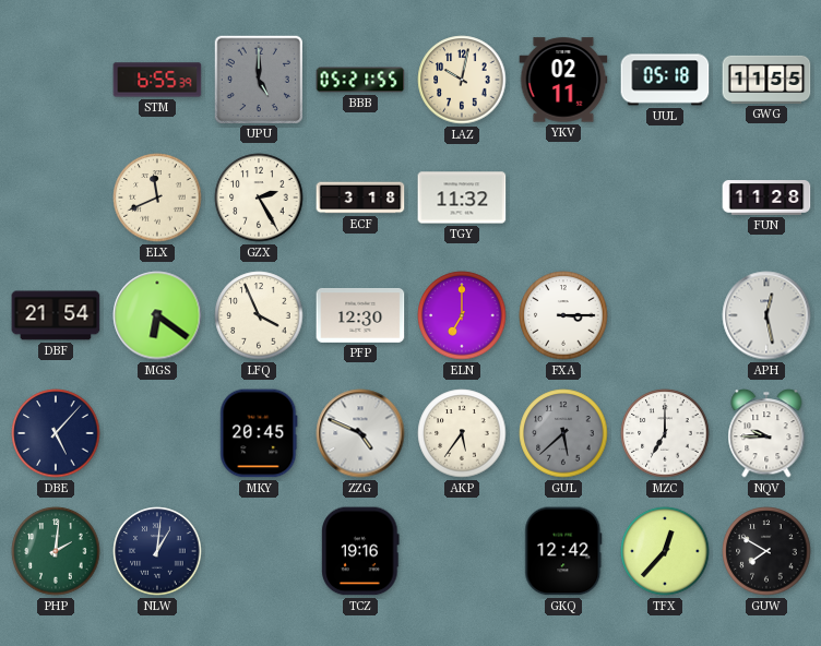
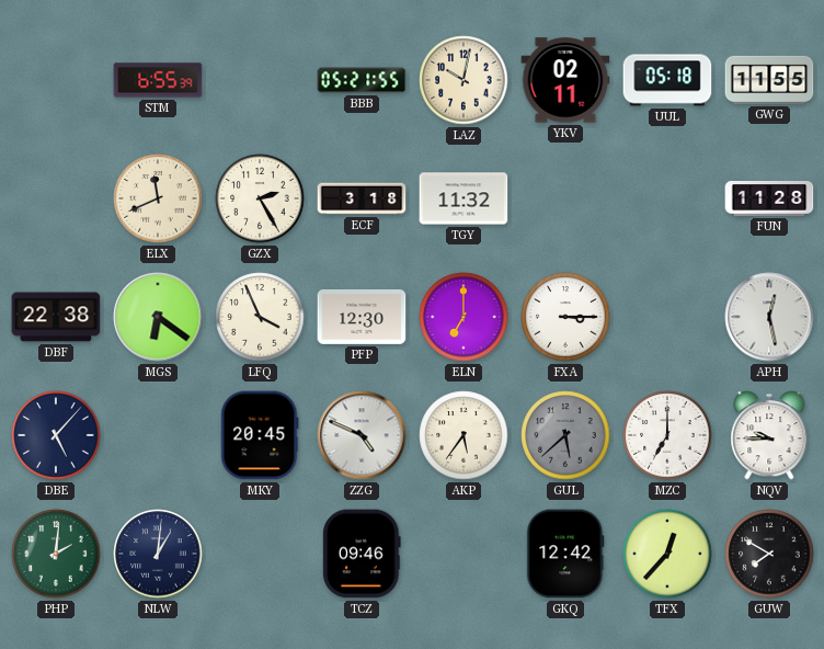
UPU: 5:00 -> none
DBF: 21:54 -> 22:38
TCZ: 19:16 -> 09:46
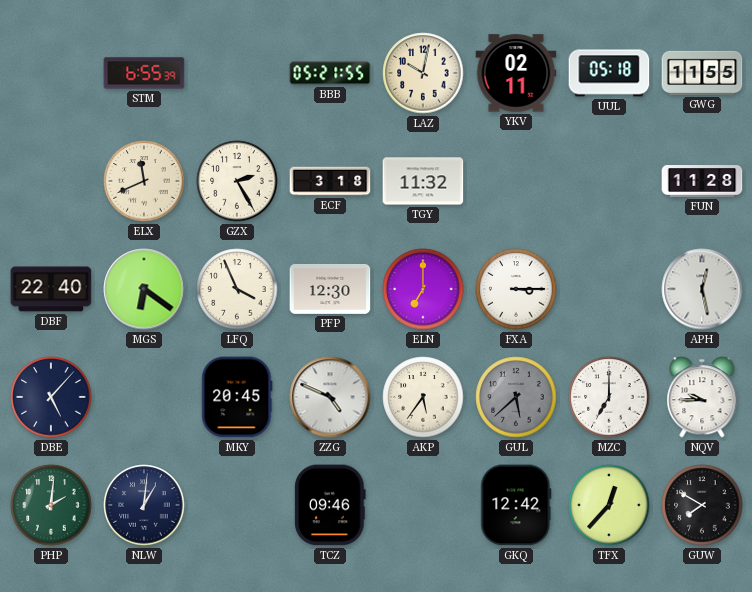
DBF: 22:38 -> 22:40
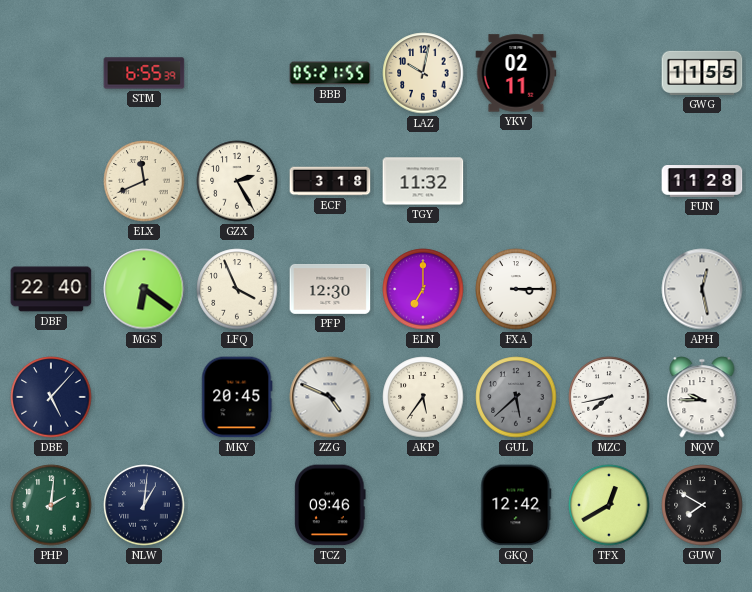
UUL: 05:18 -> none
MZC: 7:00 -> 7:43
TFX: 12:37 -> 12:40
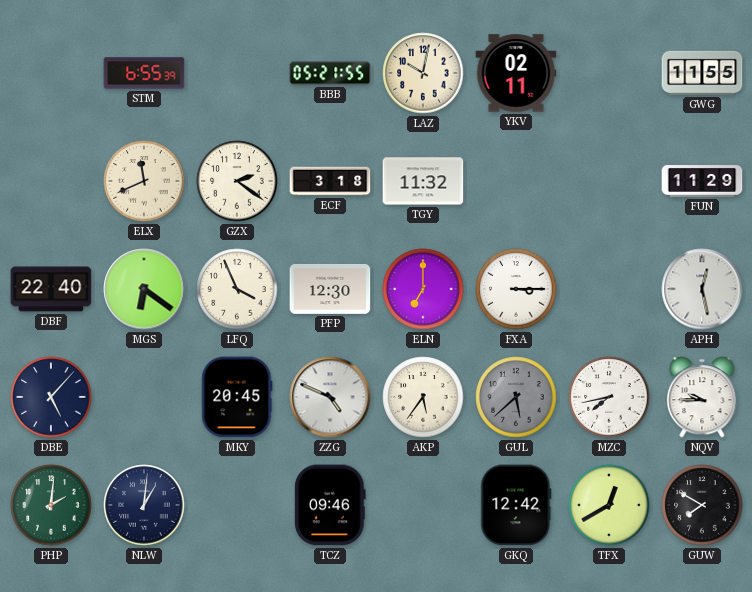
GZX: 2:25 -> 2:21
FUN: 11:28 -> 11:29
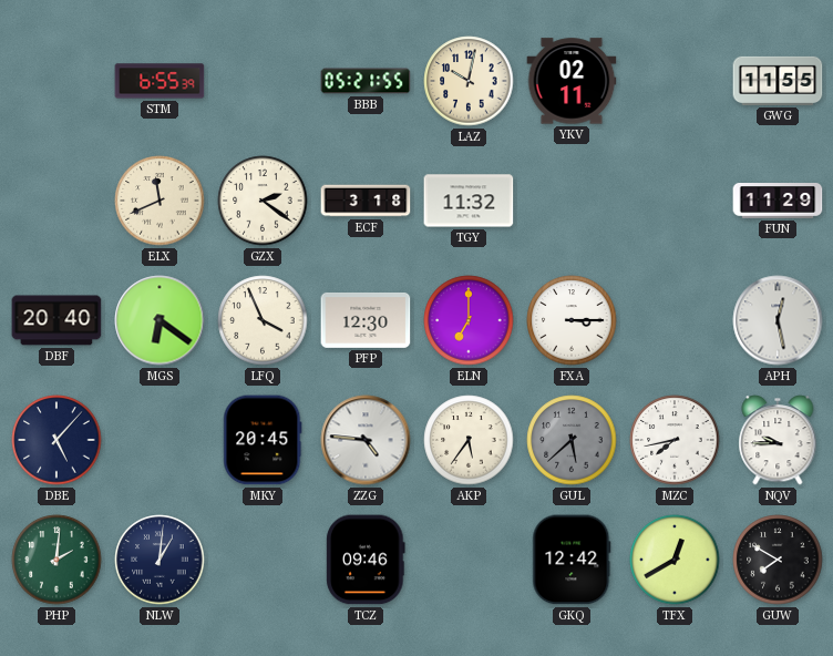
DBF: 22:40 -> 20:40
ZZG: 4:49 -> 4:46
